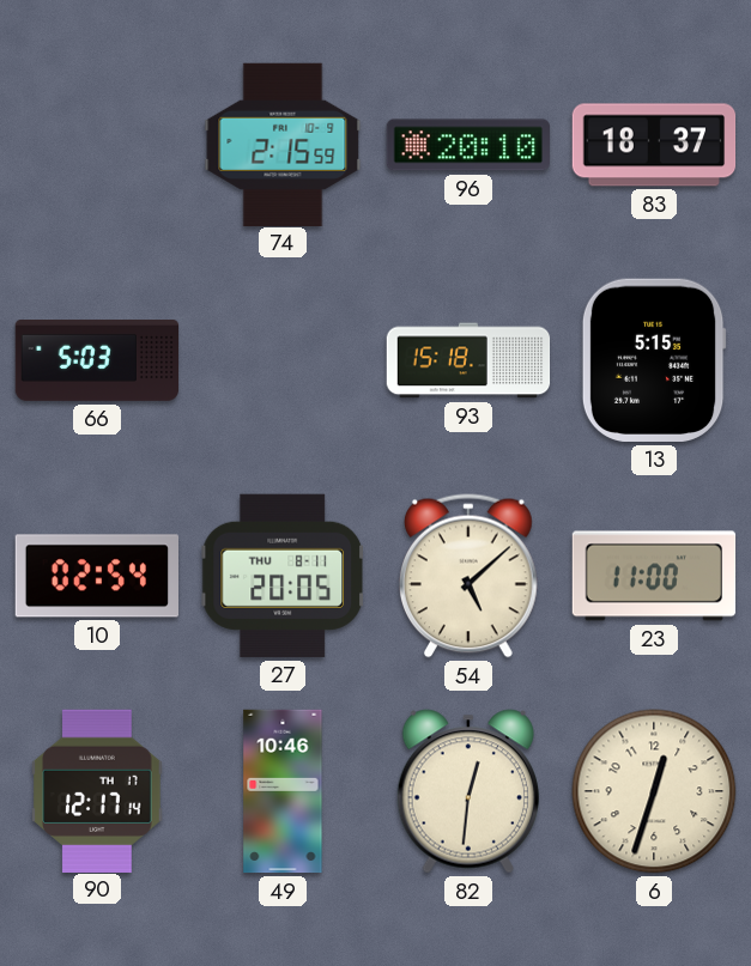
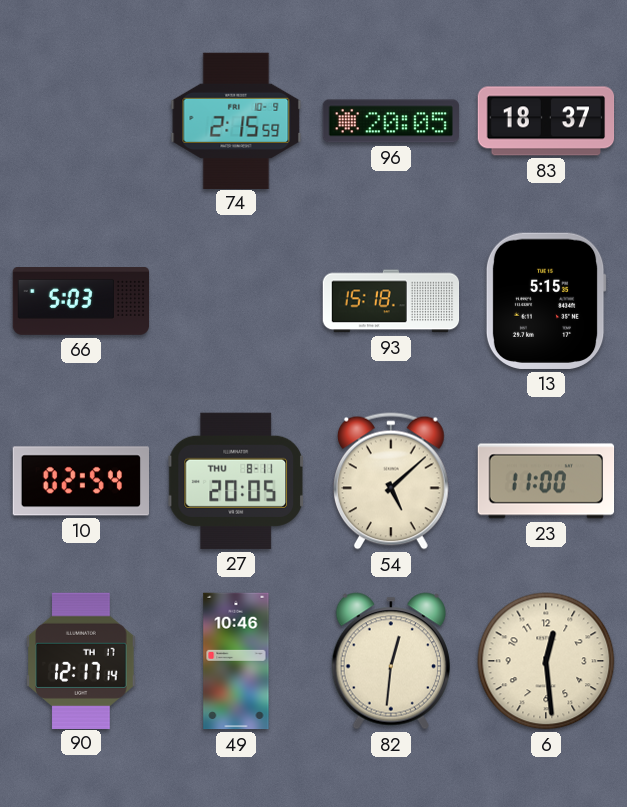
96: 20:10 -> 20:05
6: 12:33 -> 12:29
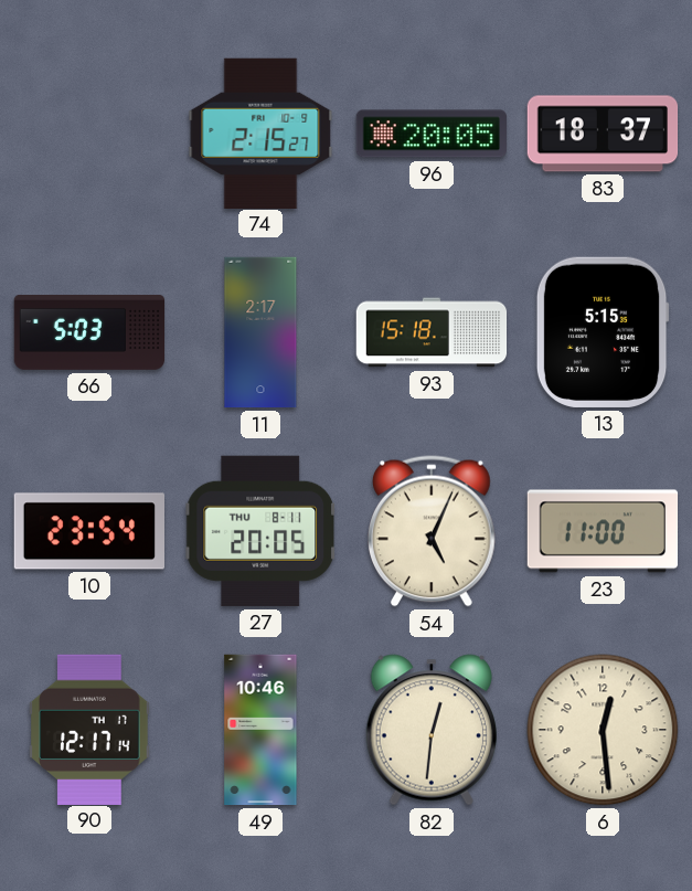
74: 2:15:59 -> 2:15:27
11: none -> 2:17
10: 02:54 -> 23:54
54: 5:08 -> 5:04
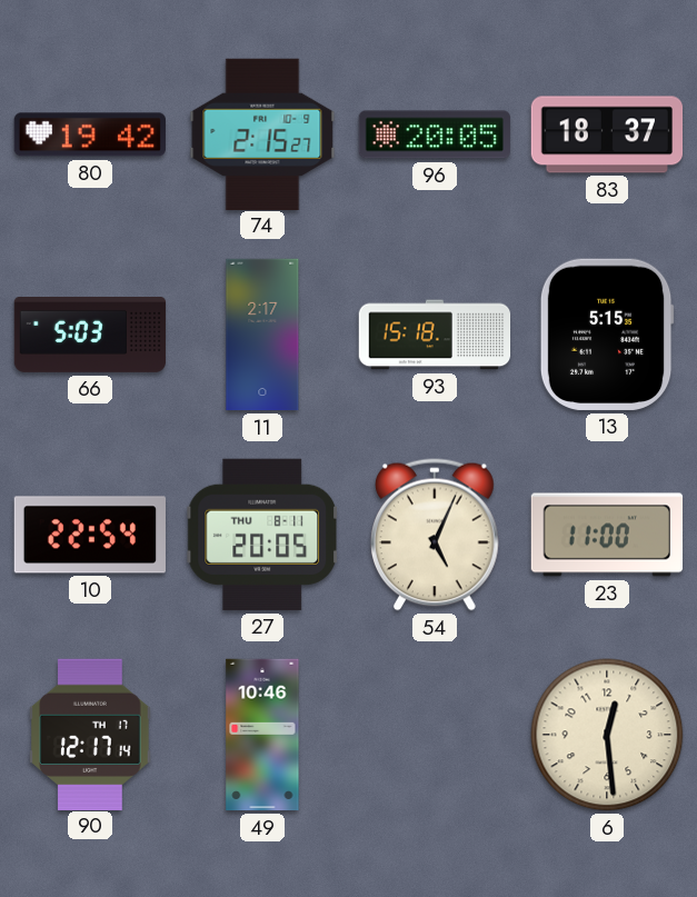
80: none -> 19:42
10: 23:54 -> 22:54
82: 12:31 -> none
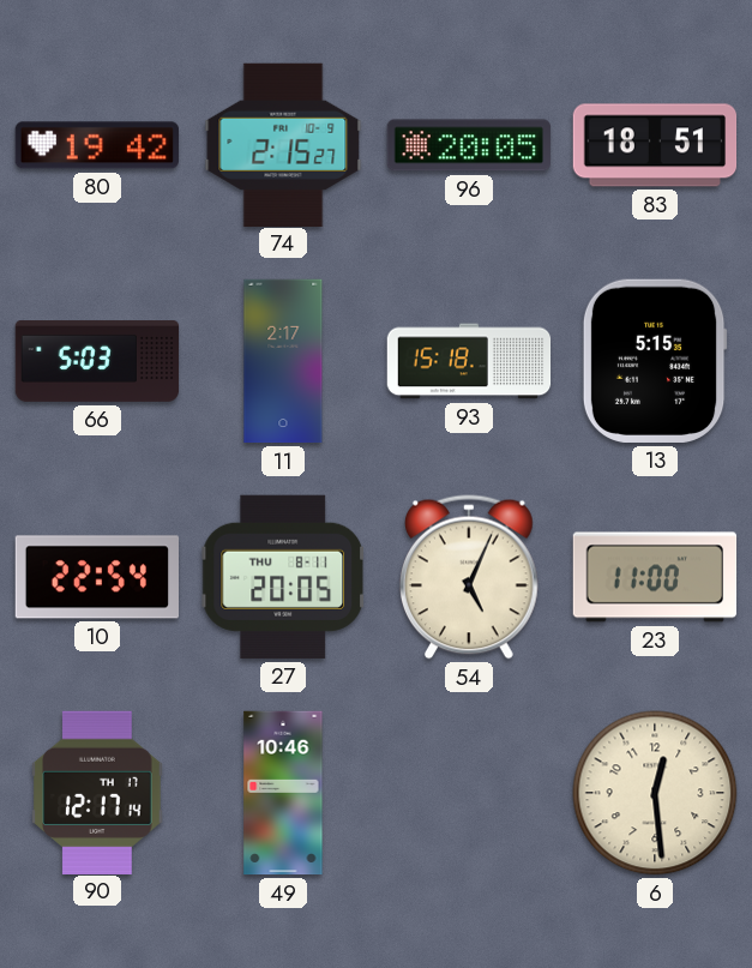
83: 18:37 -> 18:51
